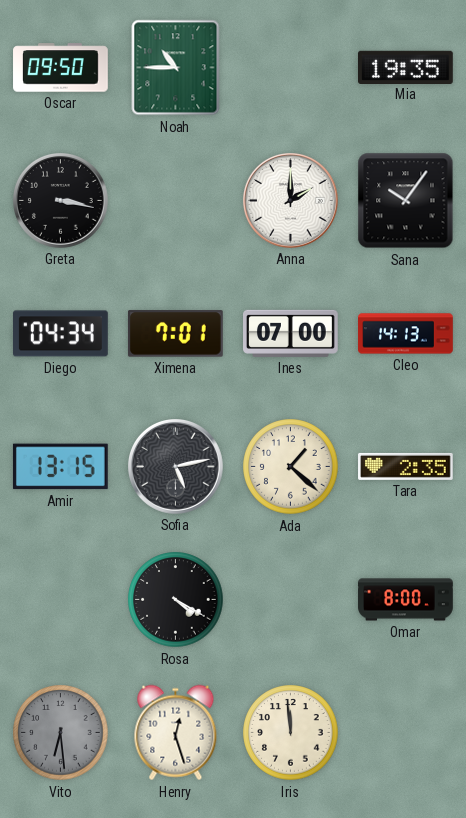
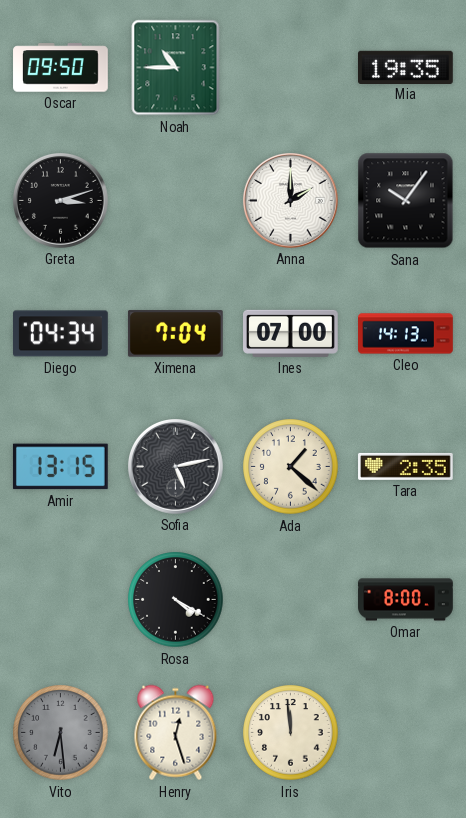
Greta: 3:17 -> 3:12
Ximena: 7:01 -> 7:04
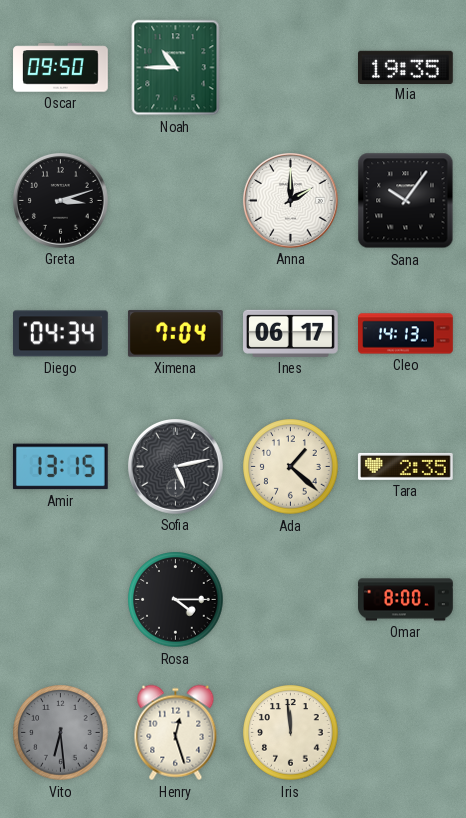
Ines: 07:00 -> 06:17
Rosa: 4:20 -> 4:15
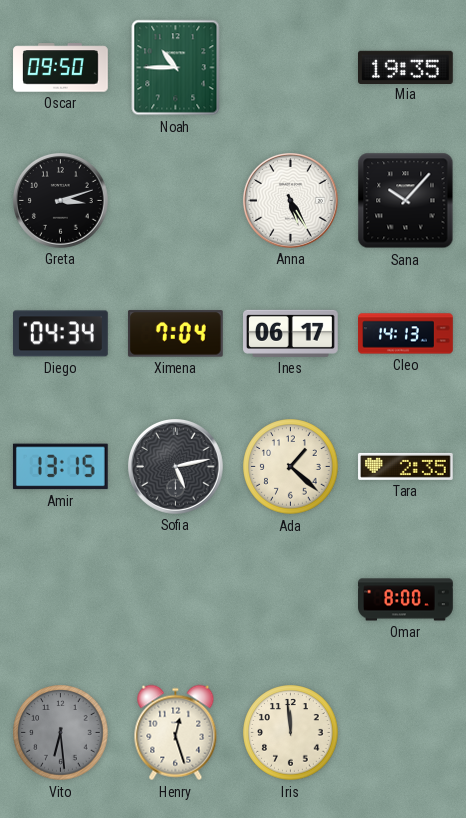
Anna: 2:00 -> 5:25
Sana: 10:06 -> 10:07
Rosa: 4:15 -> none
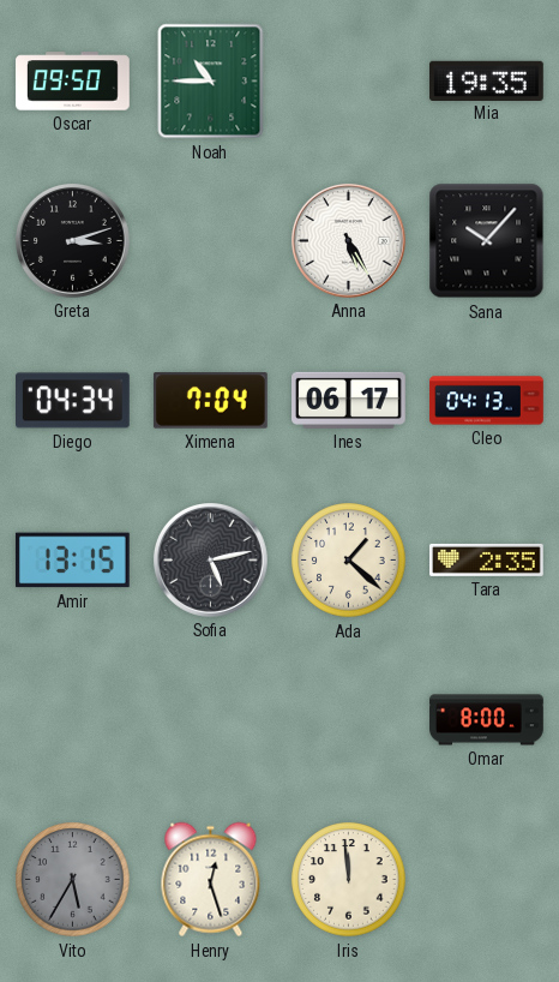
Cleo: 14:13 -> 04:13
Vito: 6:29 -> 5:35
